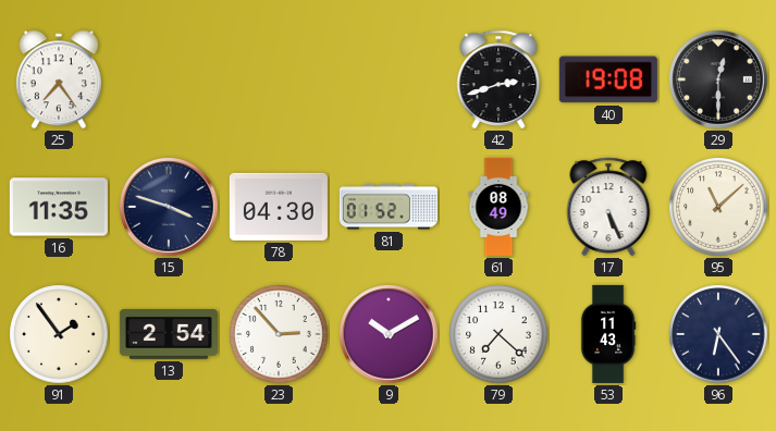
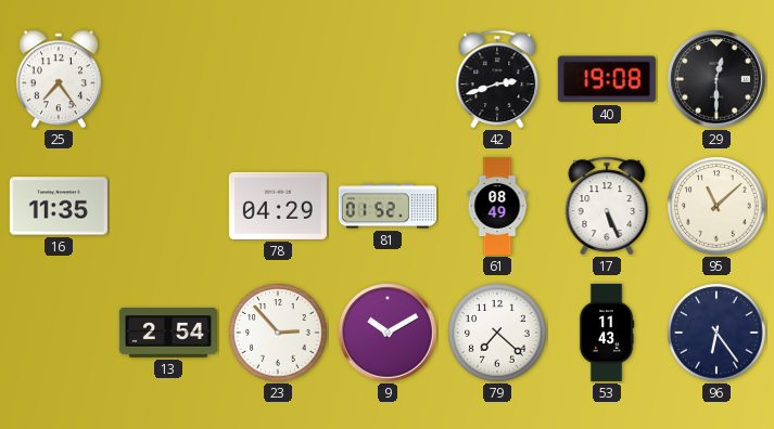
15: 3:48 -> none
78: 04:30 -> 04:29
91: 1:54 -> none
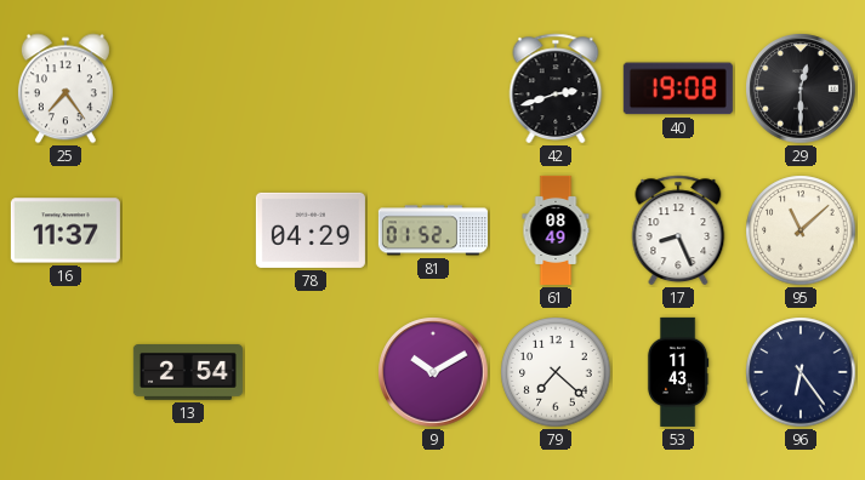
16: 11:35 -> 11:37
17: 5:26 -> 8:26
23: 2:53 -> none
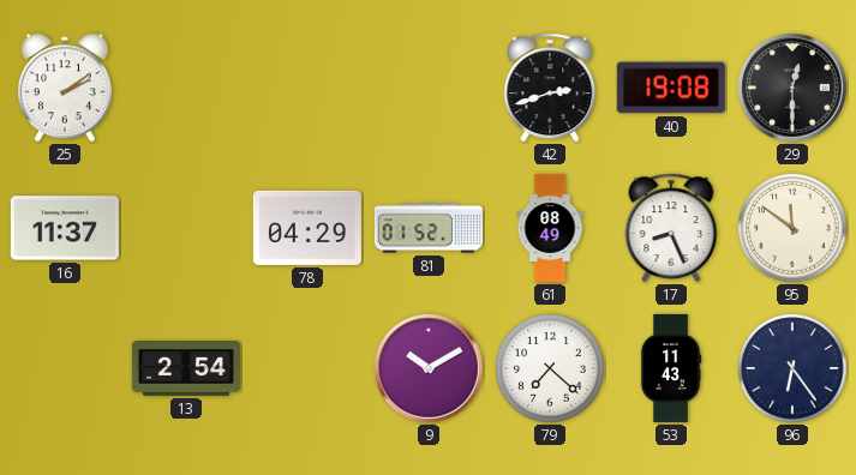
25: 7:24 -> 2:09
95: 11:08 -> 11:51
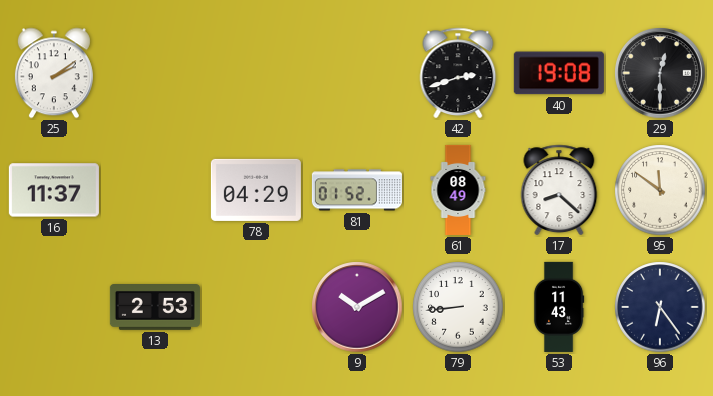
17: 8:26 -> 8:22
13: 2:54 -> 2:53
79: 7:22 -> 8:44
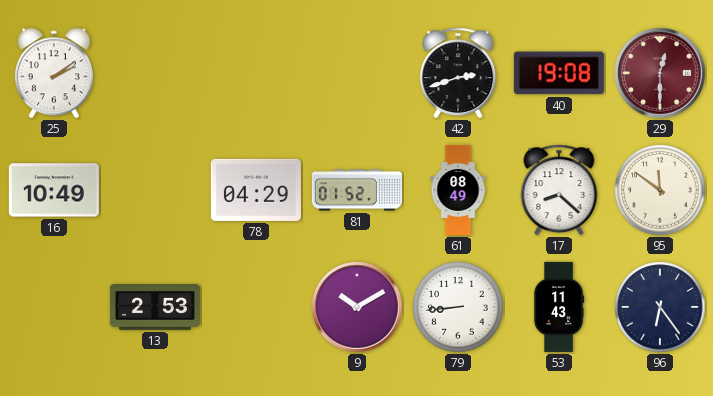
29 dial: black -> burgundy
16: 11:37 -> 10:49
